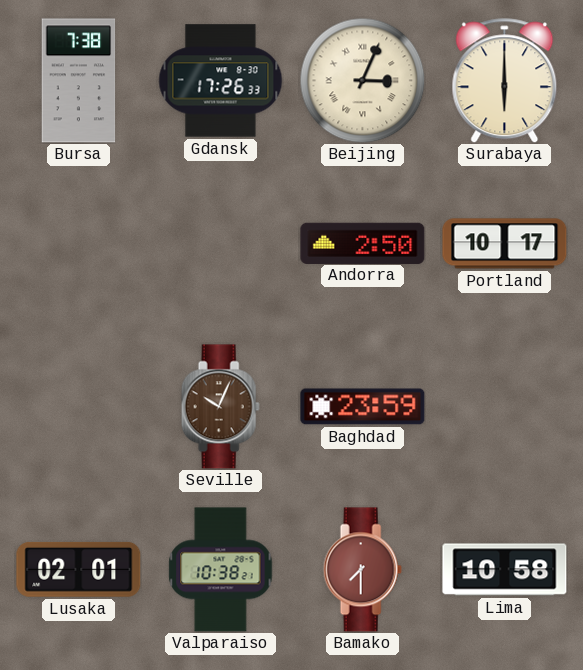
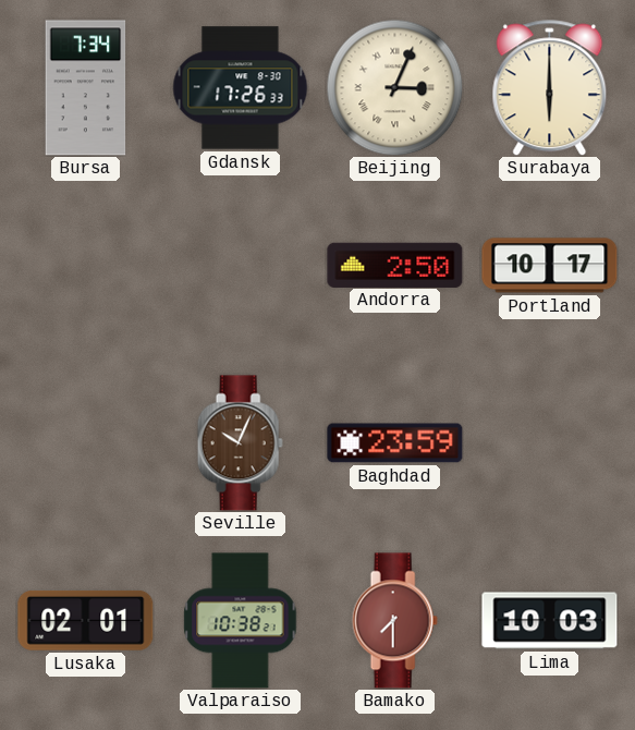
Bursa: 7:38 -> 7:34
Lima: 10:58 -> 10:03
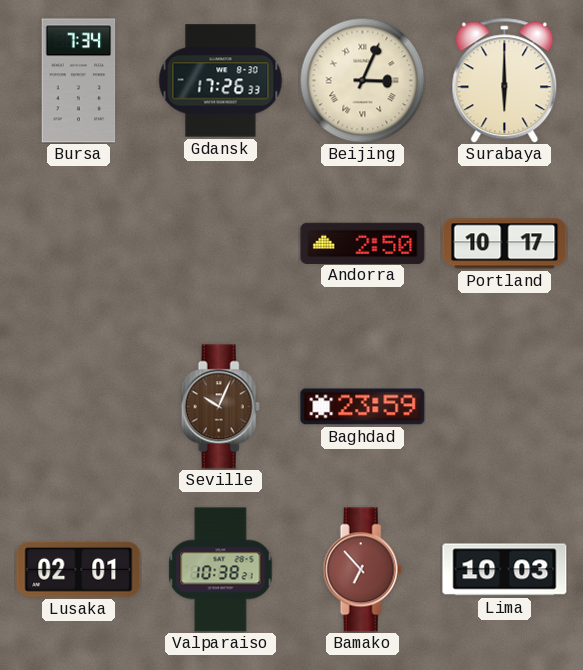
Bamako: 7:30 -> 6:53
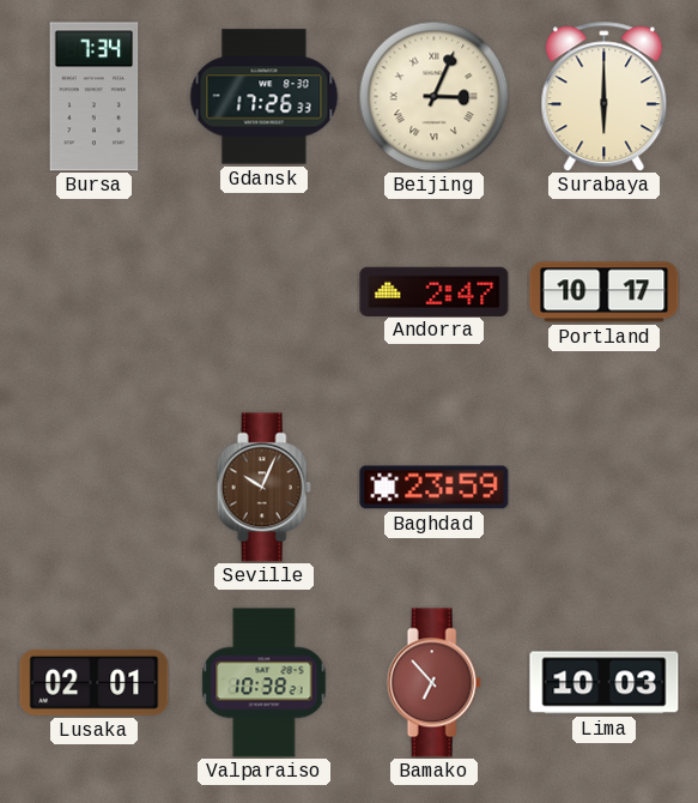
Andorra: 2:50 -> 2:47
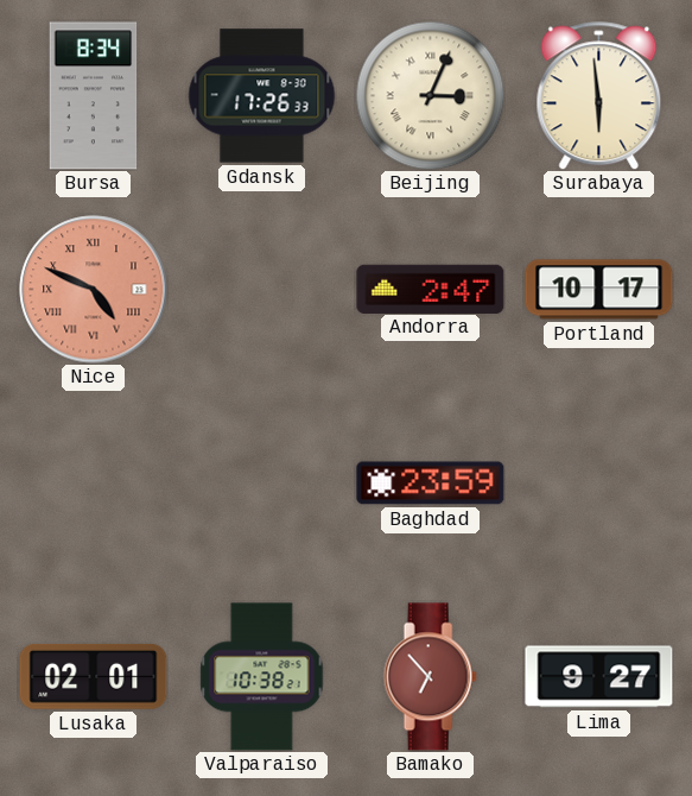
Bursa: 7:34 -> 8:34
Surabaya: 6:00 -> 5:59
Nice: none -> 4:49
Seville: 10:04 -> none
Lima: 10:03 -> 9:27
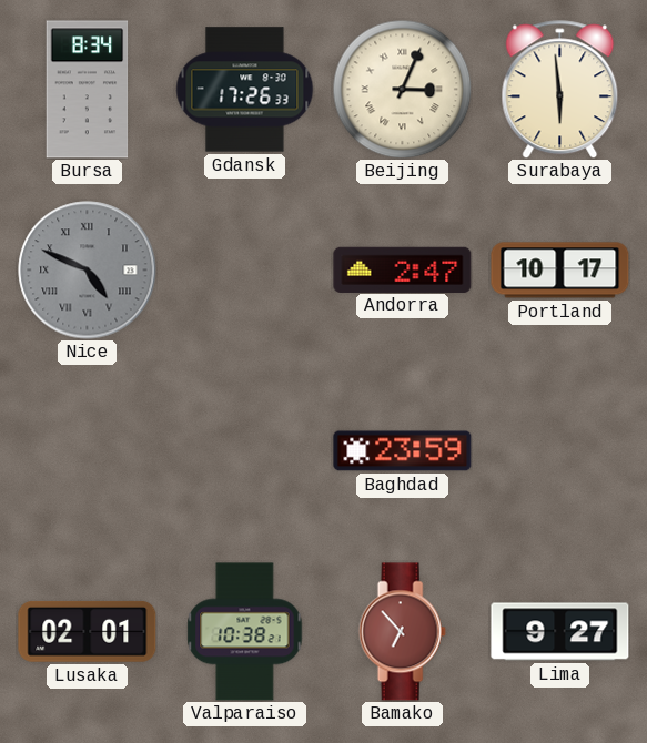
Nice dial: salmon -> grey
